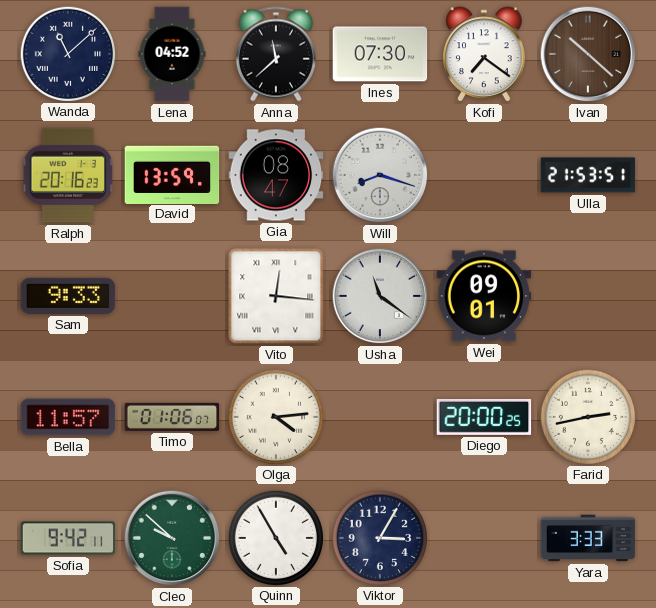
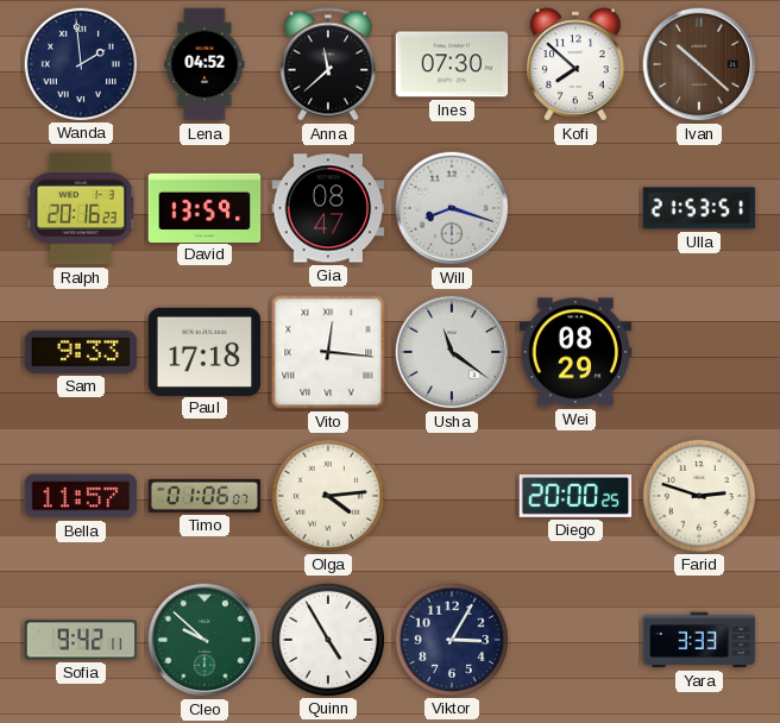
Wanda: 11:08 -> 1:59
Kofi: 7:21 -> 7:52
Paul: none -> 17:18
Wei: 09:01 -> 08:29
Farid: 2:43 -> 2:48
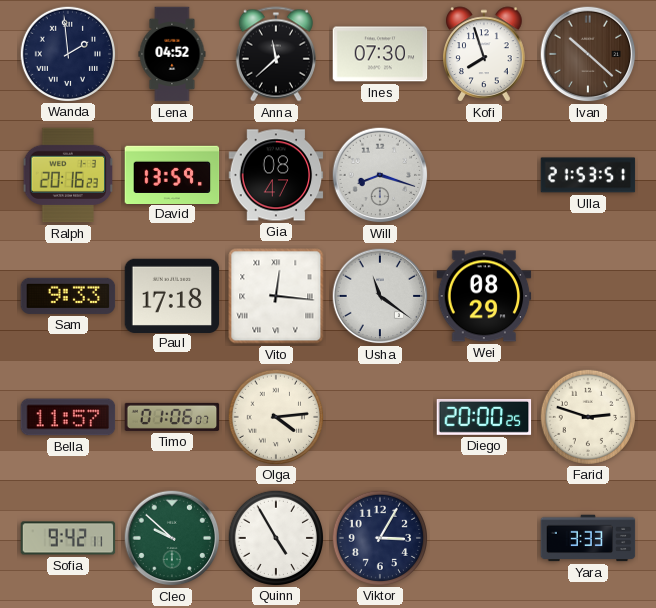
Kofi: 7:52 -> 7:57
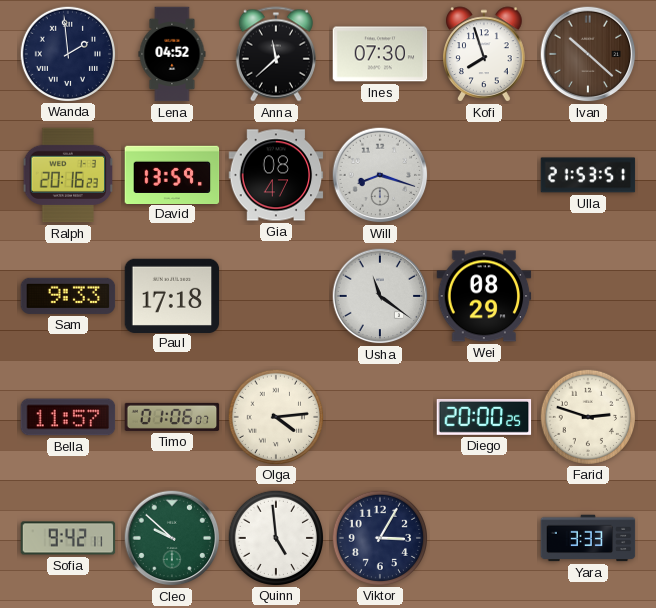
Vito: 12:16 -> none
Quinn: 4:55 -> 4:59
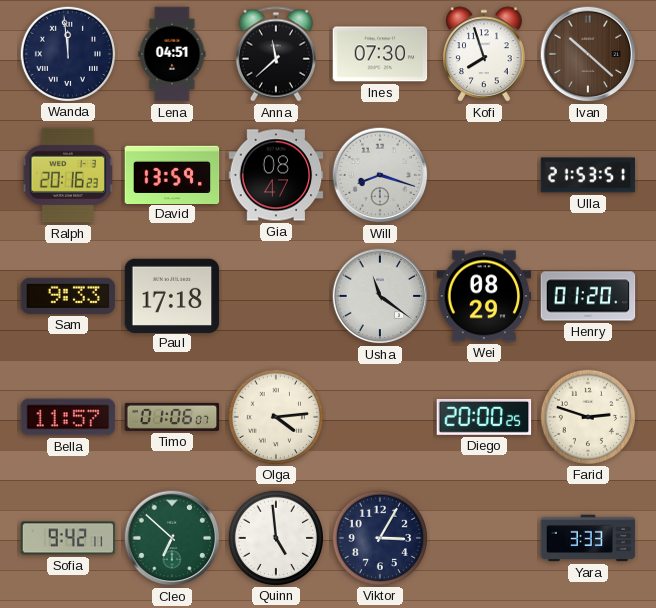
Wanda: 1:59 -> 11:59
Lena: 04:52 -> 04:51
Henry: none -> 01:20
Cleo: 9:52 -> 6:52
